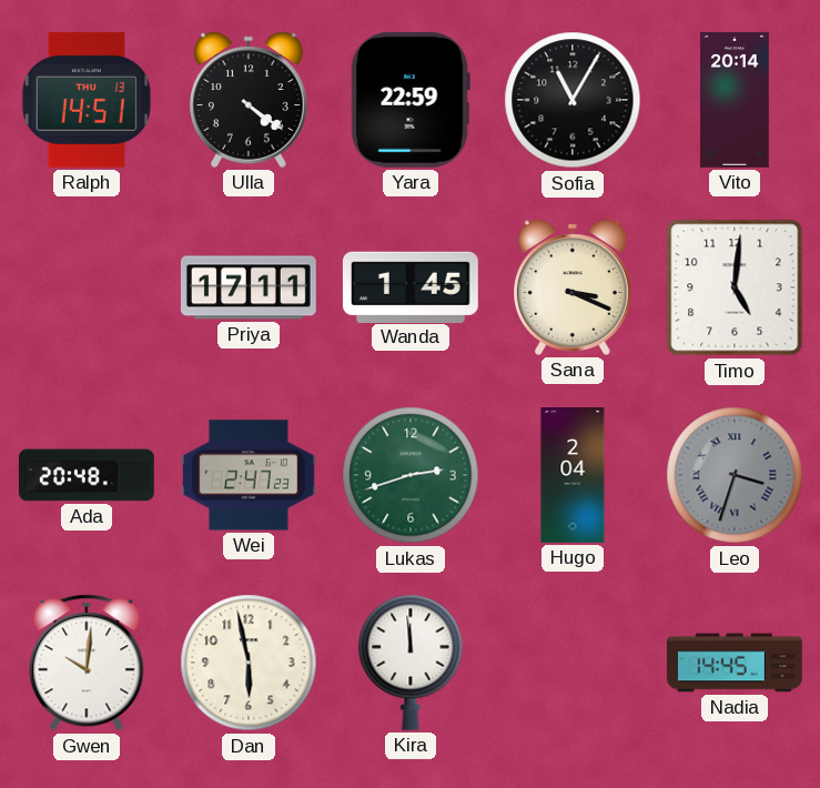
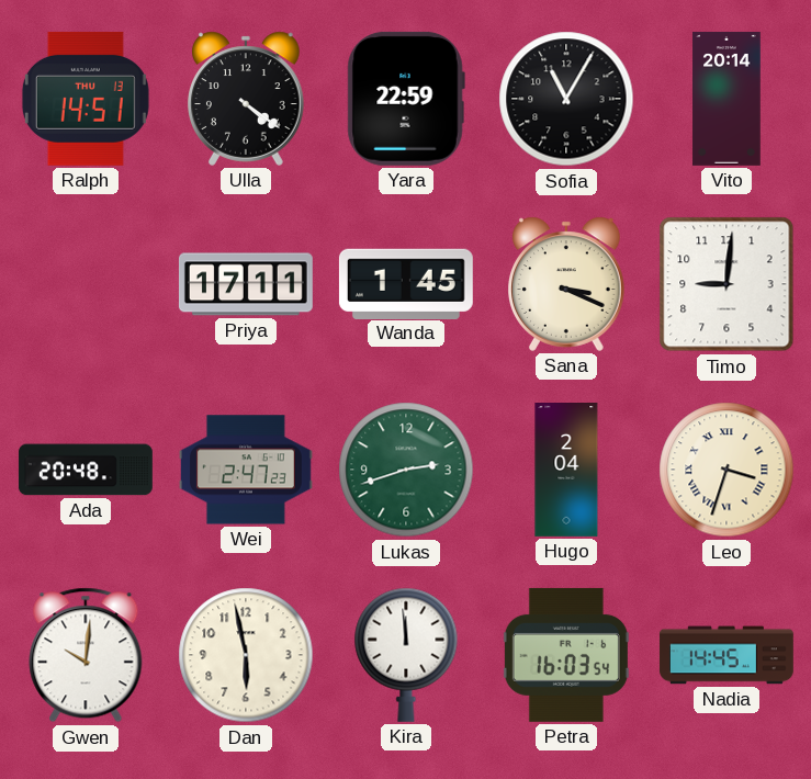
Timo: 5:01 -> 9:01
Leo dial: grey -> cream
Petra: none -> 16:03
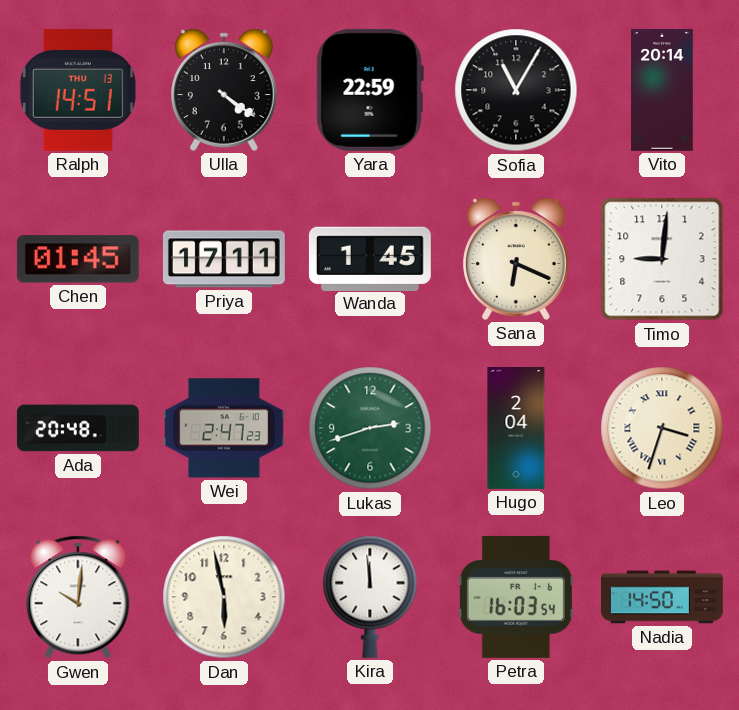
Chen: none -> 01:45
Sana: 3:19 -> 6:19
Nadia: 14:45 -> 14:50
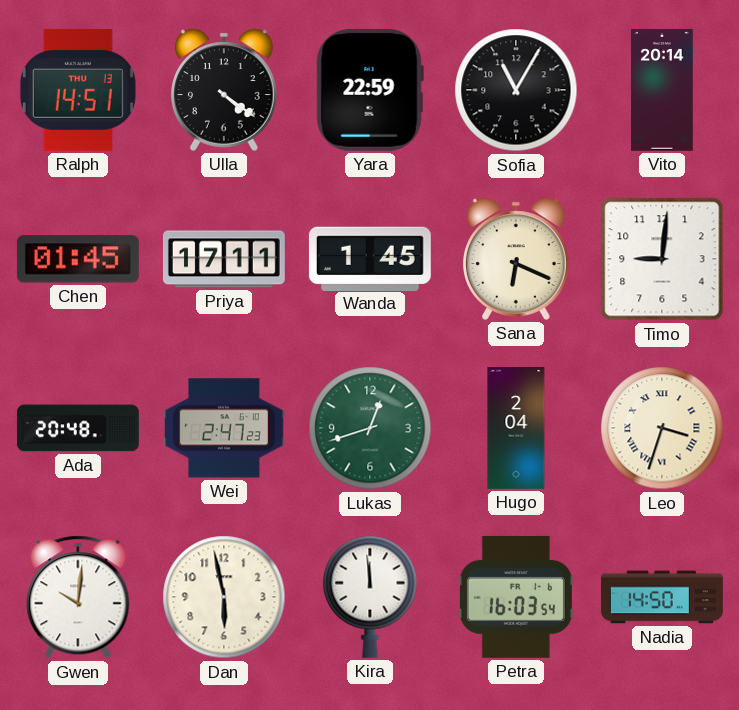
Lukas: 2:42 -> 12:42
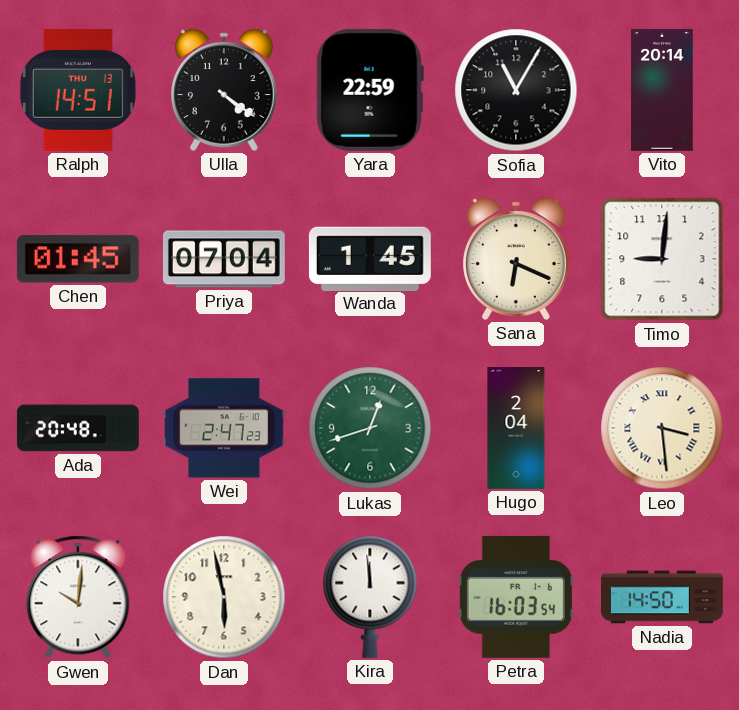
Priya: 17:11 -> 07:04
Leo: 3:33 -> 3:29
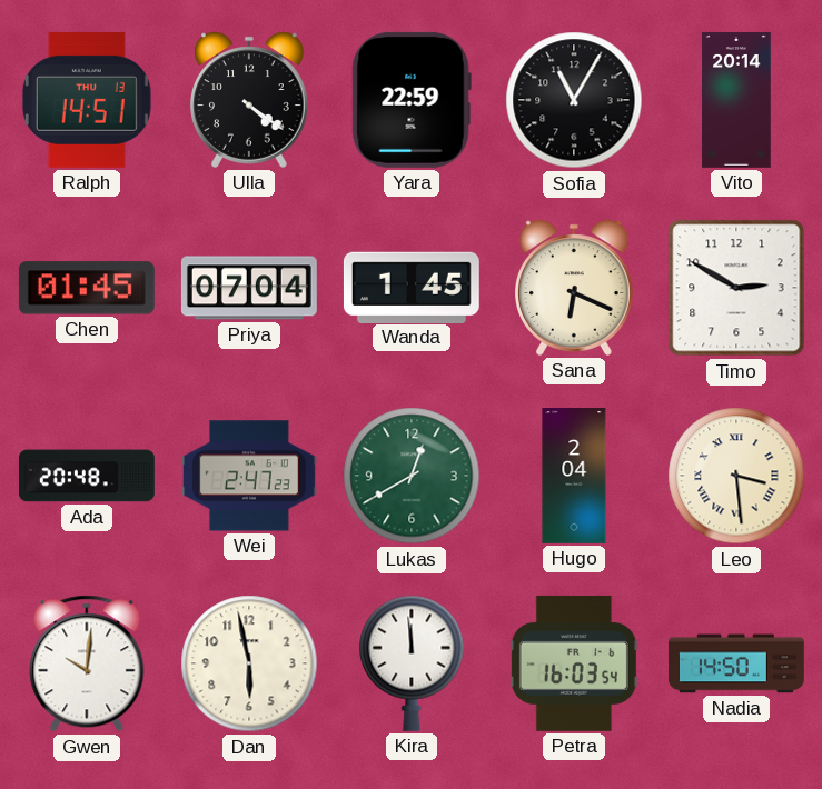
Timo: 9:01 -> 2:50
Lukas: 12:42 -> 12:40
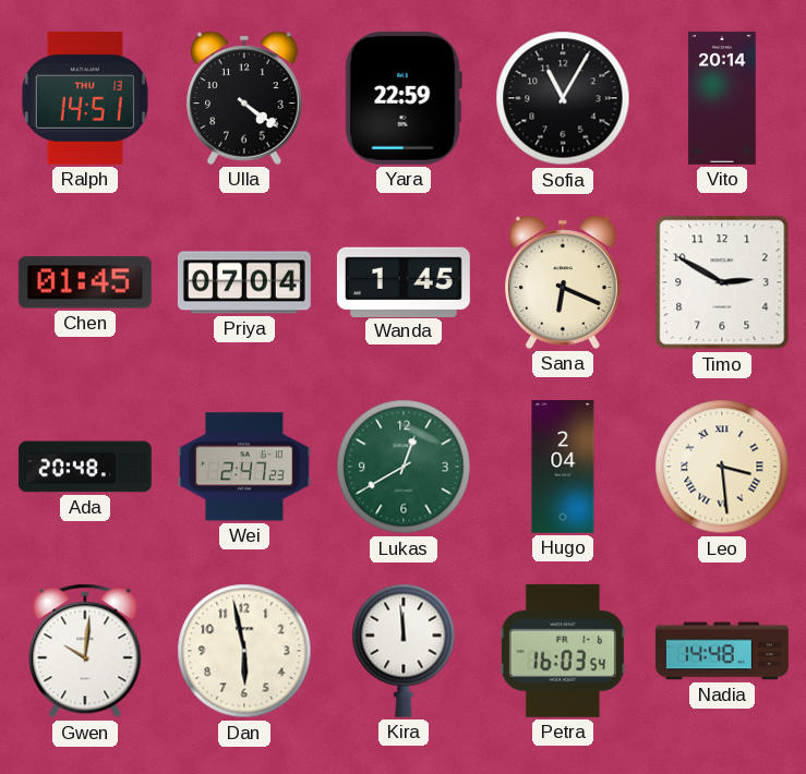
Nadia: 14:50 -> 14:48
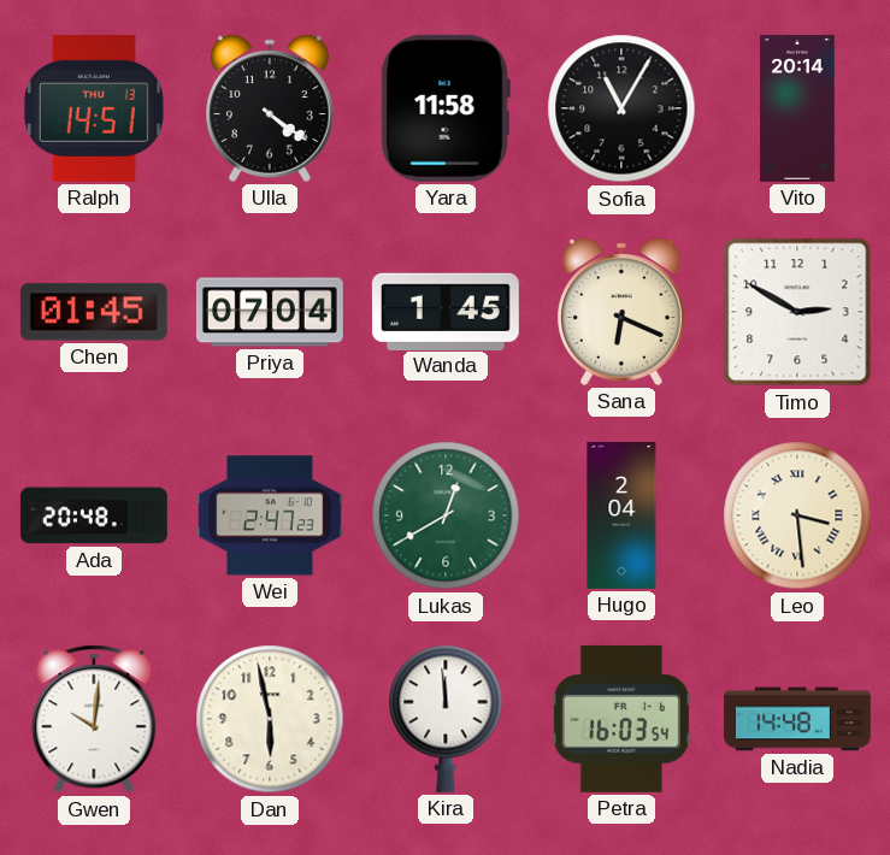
Yara: 22:59 -> 11:58
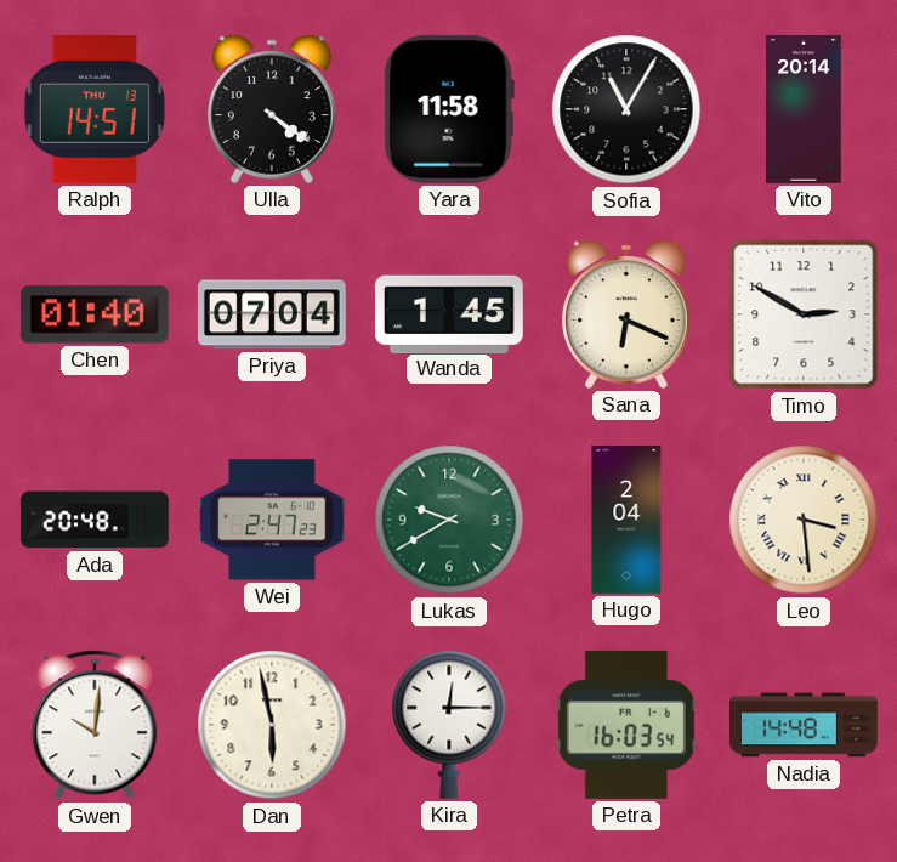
Chen: 01:45 -> 01:40
Lukas: 12:40 -> 9:40
Kira: 11:59 -> 12:15
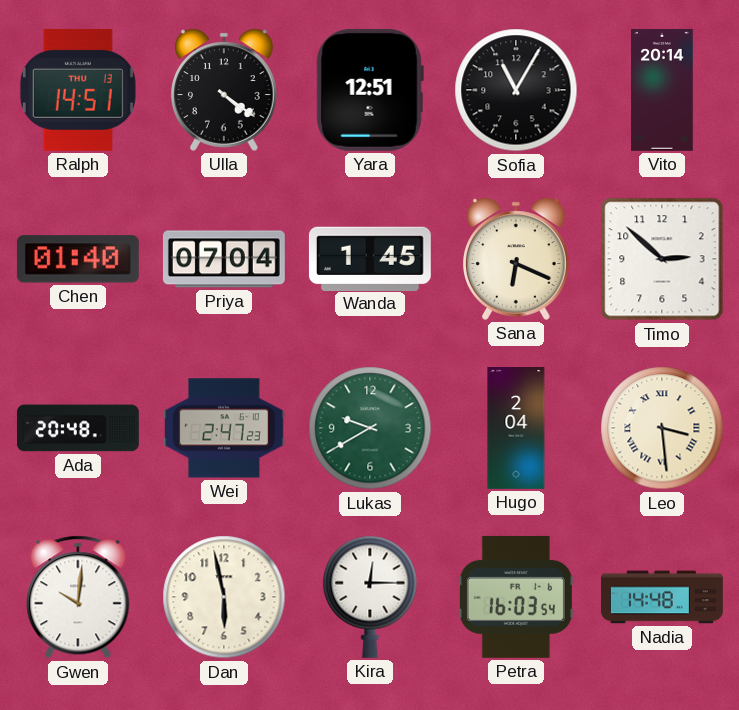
Yara: 11:58 -> 12:51
Timo: 2:50 -> 2:52
